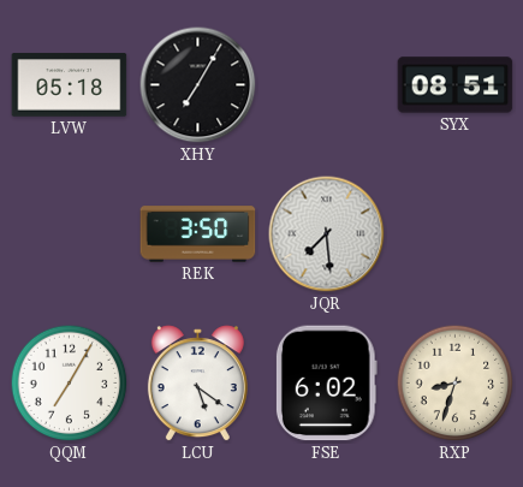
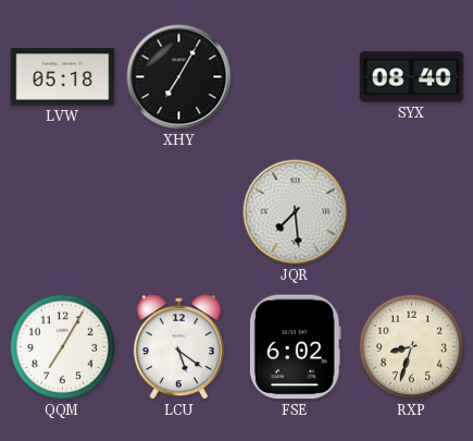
SYX: 08:51 -> 08:40
REK: 3:50 -> none
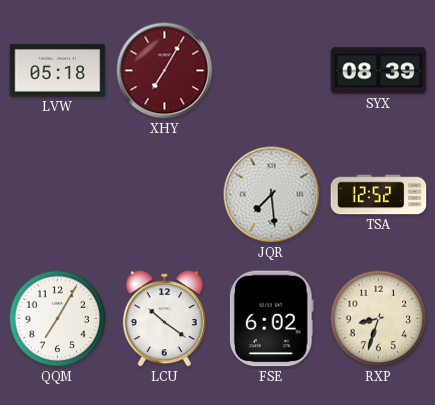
XHY dial: black -> burgundy
SYX: 08:40 -> 08:39
TSA: none -> 12:52
LCU: 5:21 -> 10:21
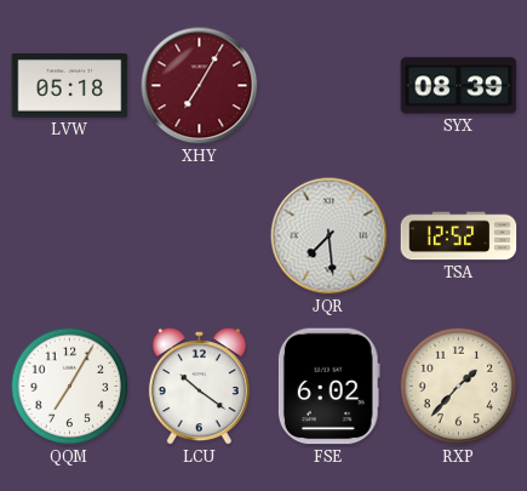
RXP: 8:33 -> 1:37
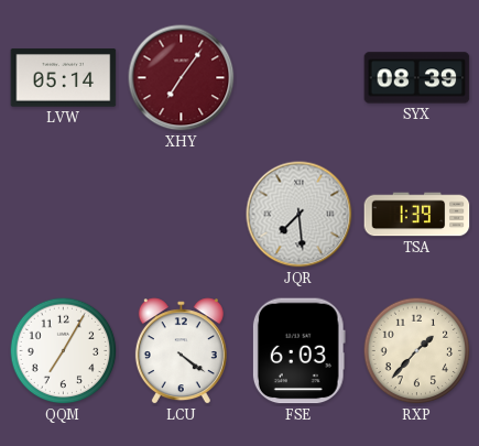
LVW: 05:18 -> 05:14
XHY: 7:05 -> 7:06
TSA: 12:52 -> 1:39
LCU: 10:21 -> 4:21
FSE: 6:02 -> 6:03
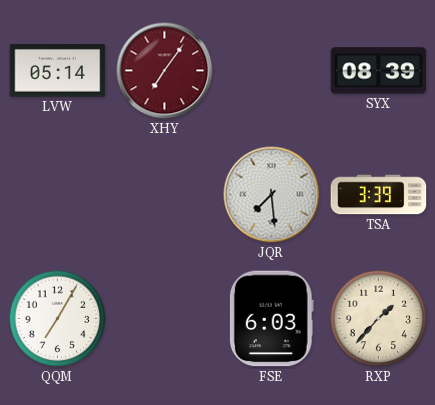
TSA: 1:39 -> 3:39
LCU: 4:21 -> none
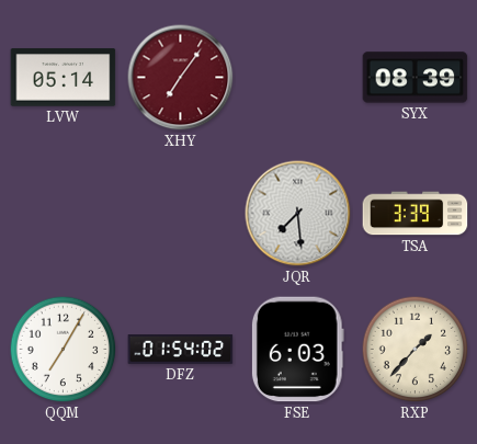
DFZ: none -> 01:54
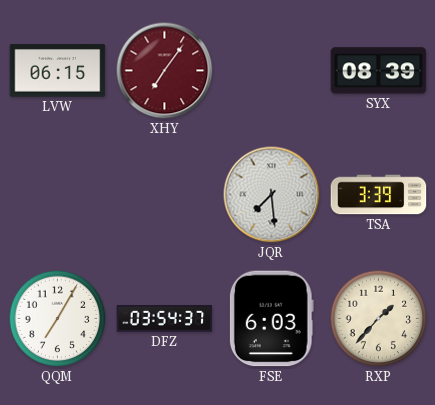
LVW: 05:14 -> 06:15
DFZ: 01:54 -> 03:54
